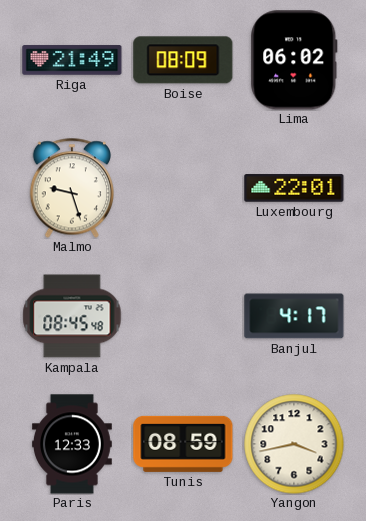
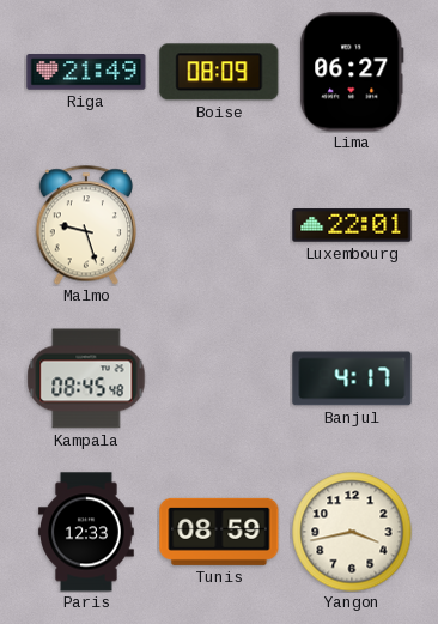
Lima: 06:02 -> 06:27
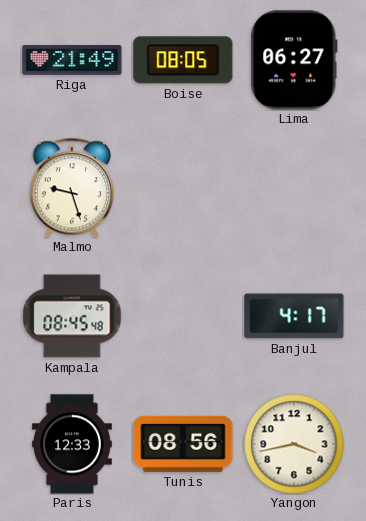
Boise: 08:09 -> 08:05
Luxembourg: 22:01 -> none
Tunis: 08:59 -> 08:56
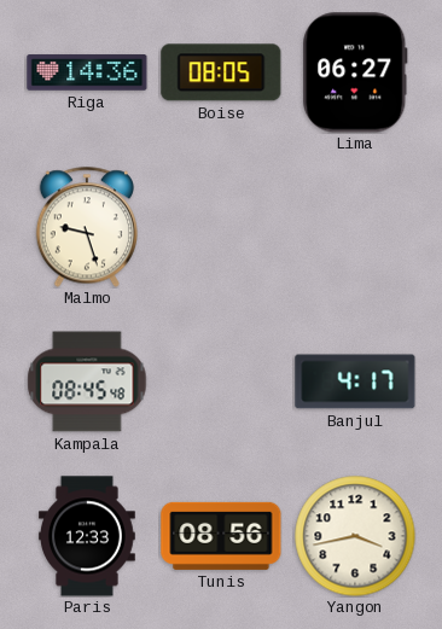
Riga: 21:49 -> 14:36
